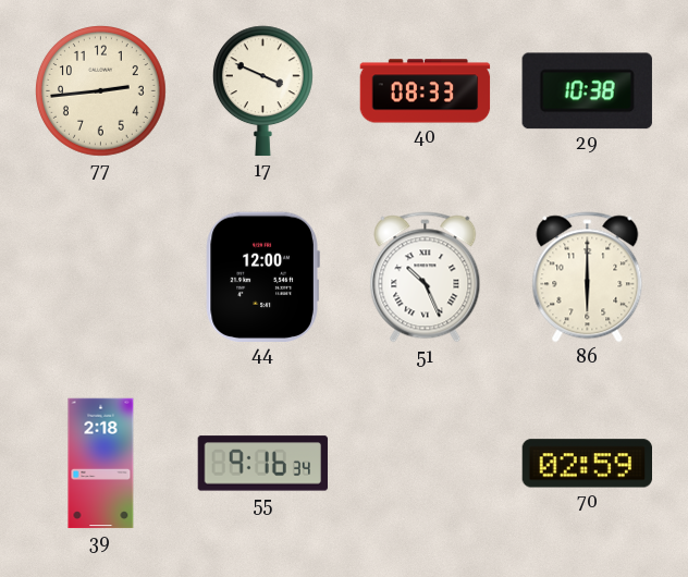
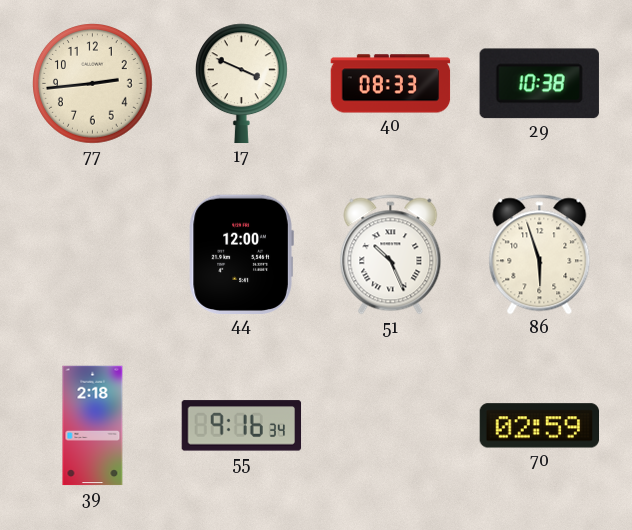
86: 6:00 -> 5:57
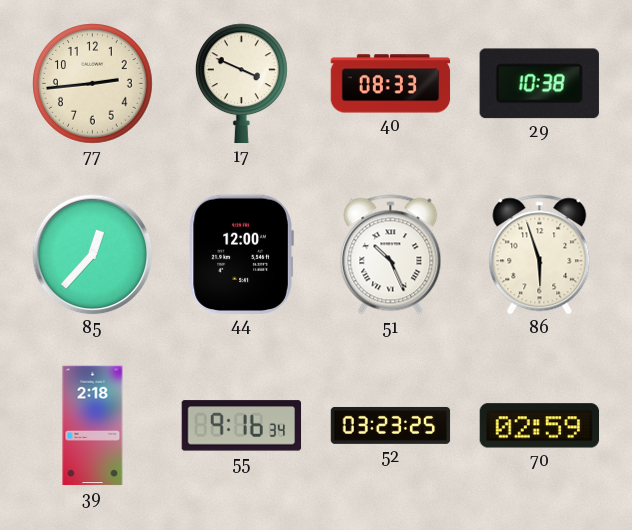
85: none -> 12:37
52: none -> 03:23
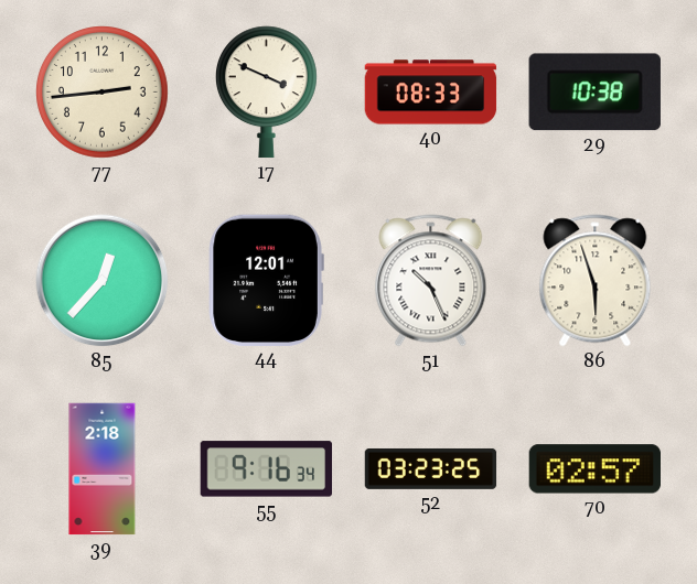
44: 12:00 -> 12:01
70: 02:59 -> 02:57
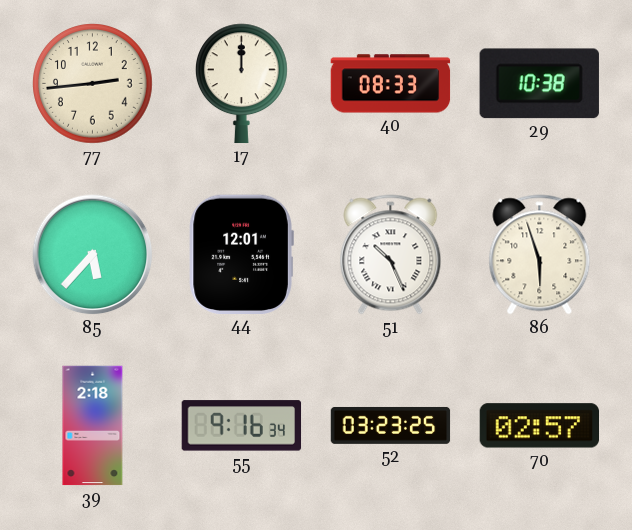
17: 3:49 -> 12:00
85: 12:37 -> 5:37
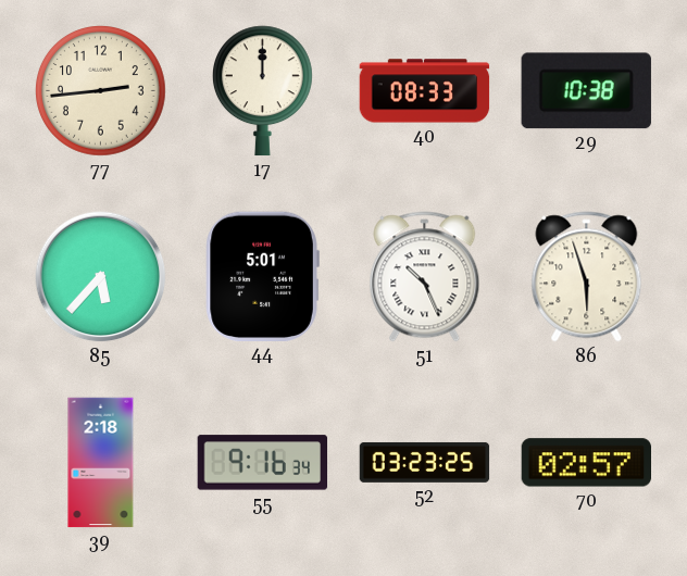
44: 12:01 -> 5:01
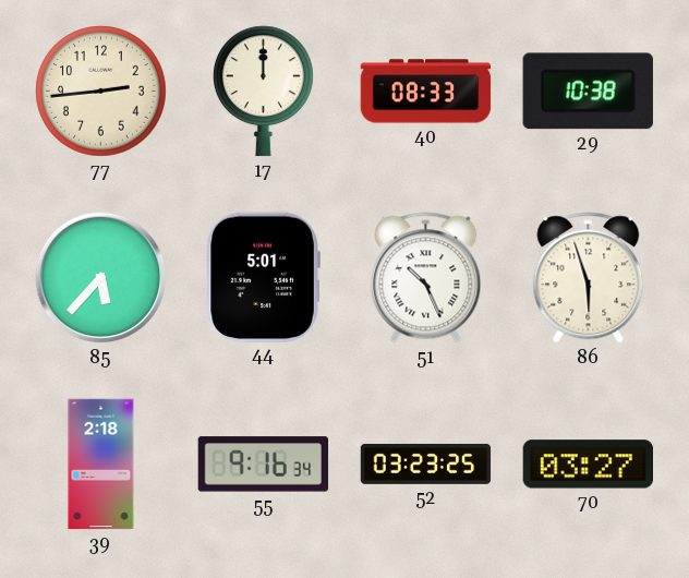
70: 02:57 -> 03:27
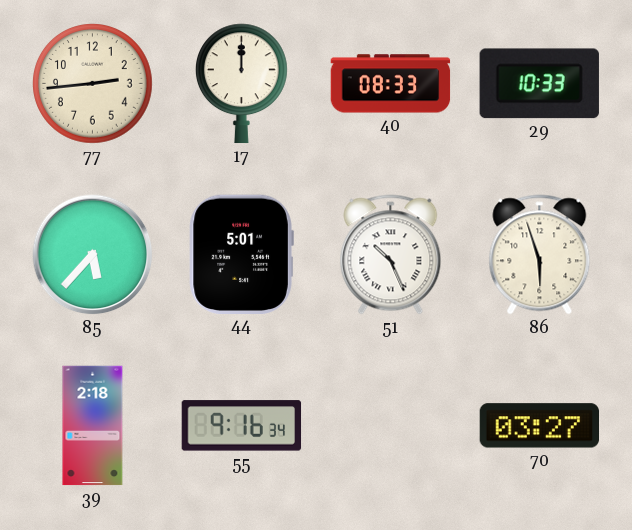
29: 10:38 -> 10:33
52: 03:23 -> none
